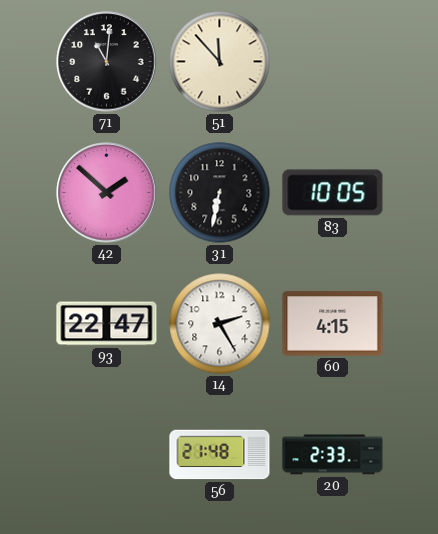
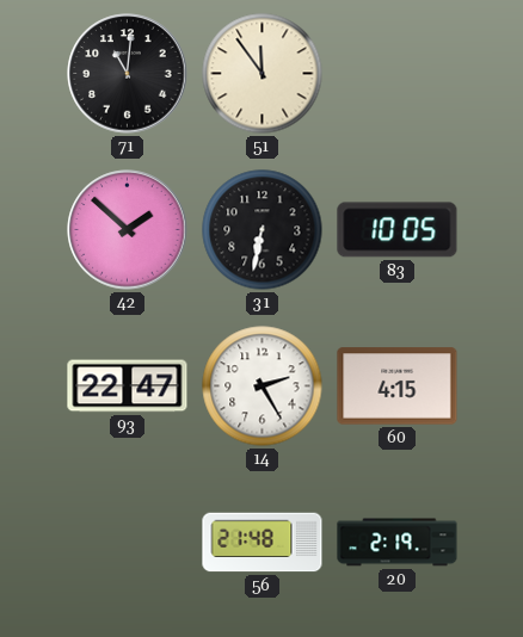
51: 11:53 -> 11:54
20: 2:33 -> 2:19
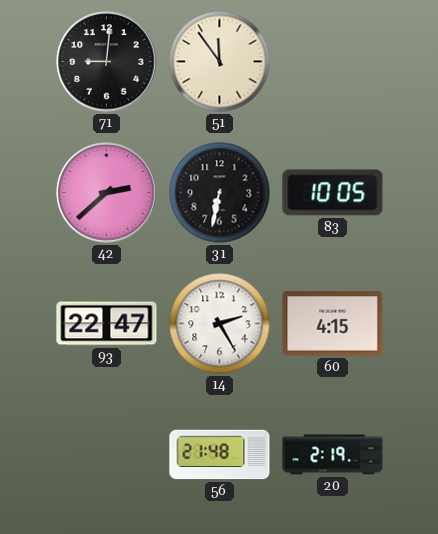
71: 11:01 -> 9:01
42: 1:52 -> 2:38
